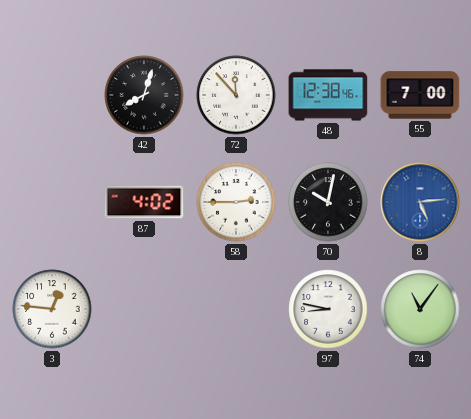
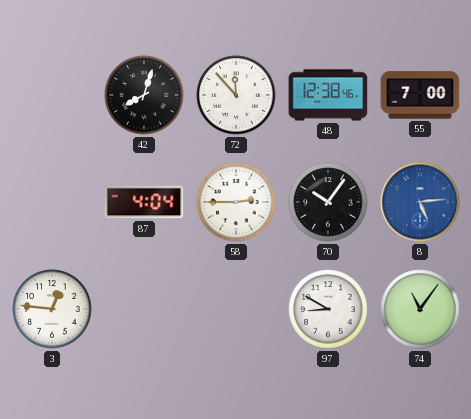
87: 4:02 -> 4:04
70: 10:02 -> 10:06
97: 8:47 -> 8:50
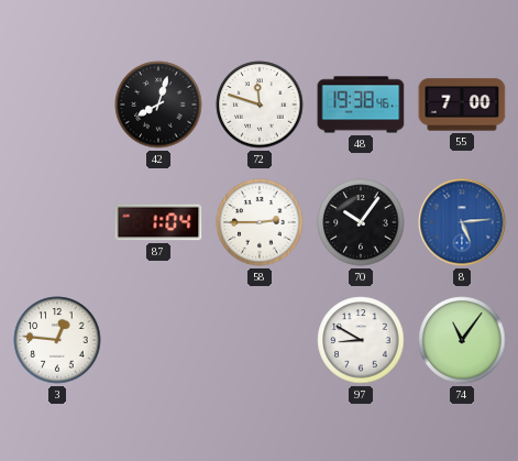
72: 11:53 -> 11:48
48: 12:38 -> 19:38
87: 4:04 -> 1:04
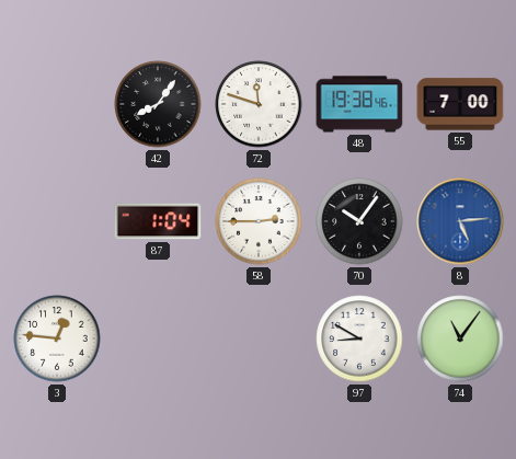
42: 8:03 -> 8:06
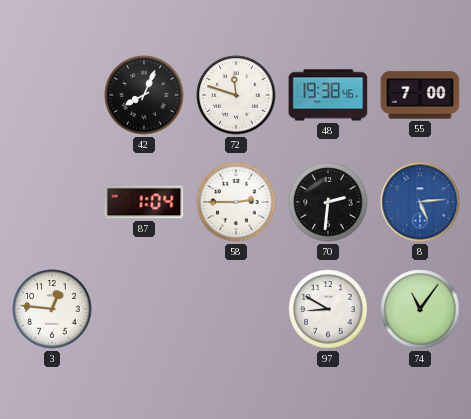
42: 8:06 -> 8:04
70: 10:06 -> 2:31
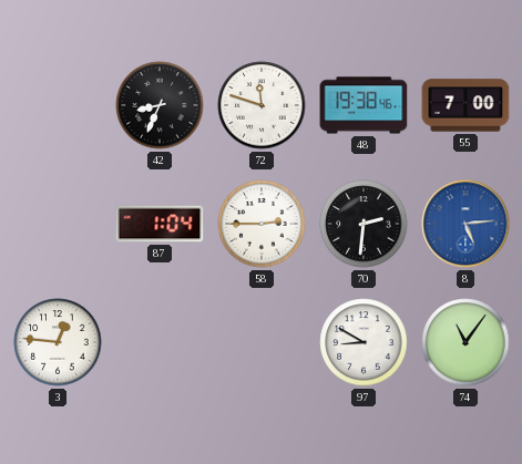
42: 8:04 -> 8:34
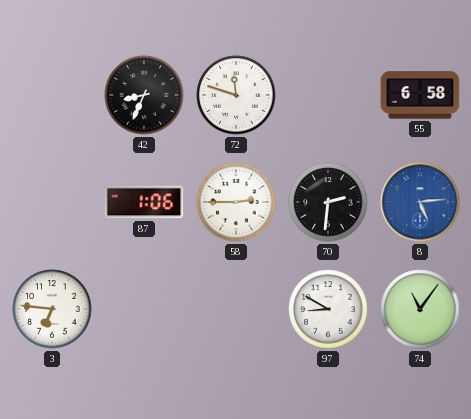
48: 19:38 -> none
55: 7:00 -> 6:58
87: 1:04 -> 1:06
3: 12:46 -> 6:46
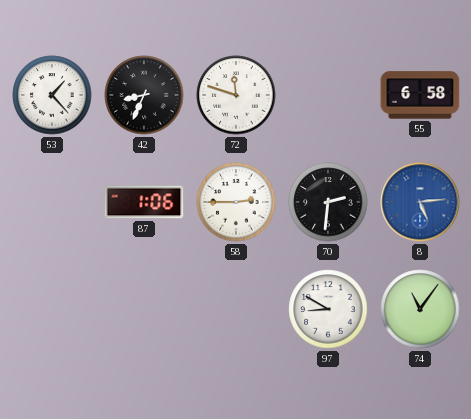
53: none -> 1:23
3: 6:46 -> none
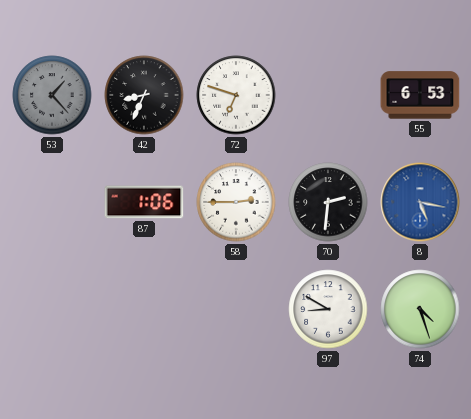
53 dial: white -> grey
72: 11:48 -> 6:48
55: 6:58 -> 6:53
8: 5:14 -> 5:17
74: 11:06 -> 4:27
